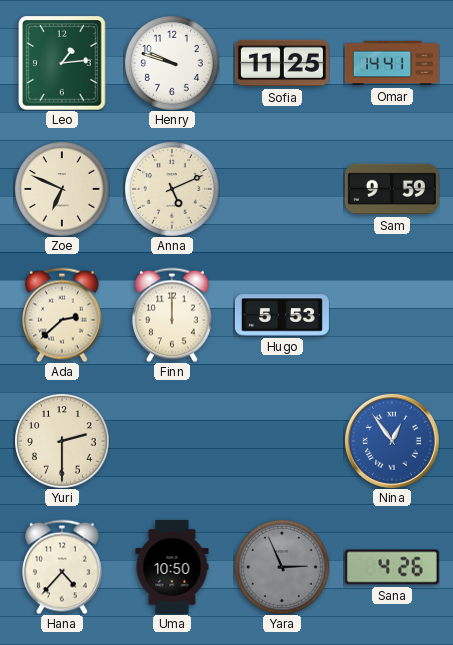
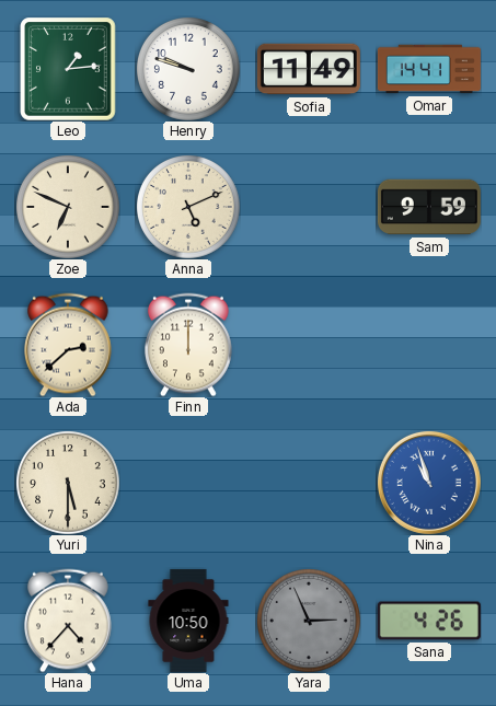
Sofia: 11:25 -> 11:49
Hugo: 5:53 -> none
Yuri: 2:30 -> 5:30
Nina: 12:54 -> 10:57
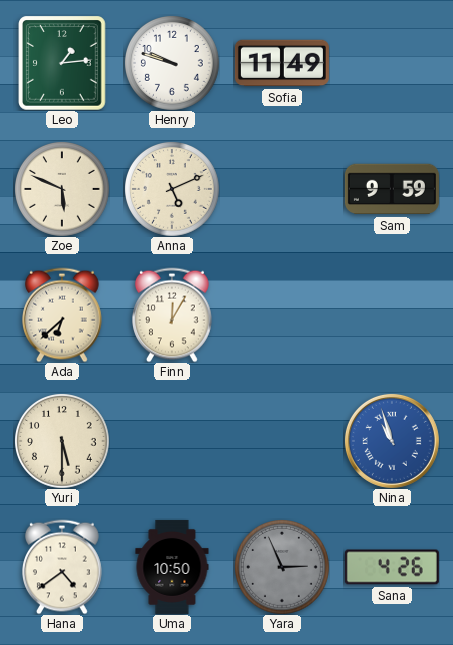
Omar: 14:41 -> none
Zoe: 6:49 -> 5:49
Ada: 2:38 -> 6:38
Finn: 12:00 -> 12:05
Hana: 4:37 -> 4:39
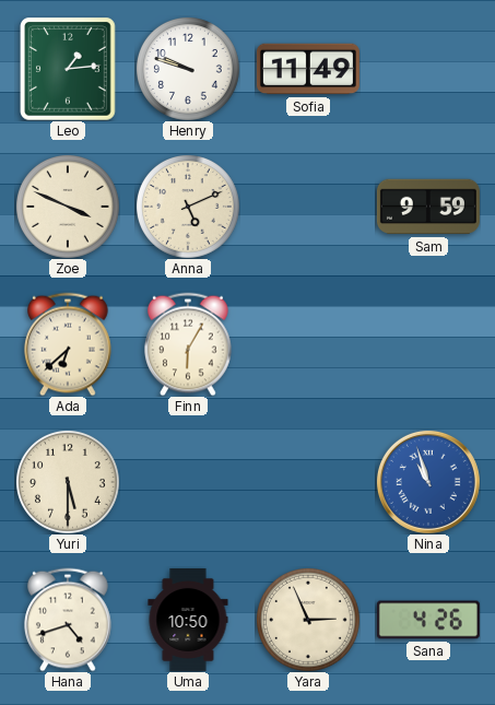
Zoe: 5:49 -> 3:49
Finn: 12:05 -> 6:05
Hana: 4:39 -> 4:42
Yara dial: grey -> cream
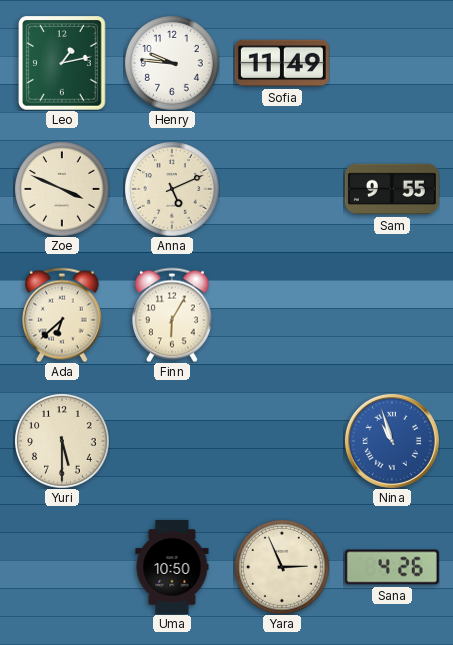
Leo: 1:14 -> 1:13
Henry: 9:48 -> 9:46
Sam: 9:59 -> 9:55
Hana: 4:42 -> none
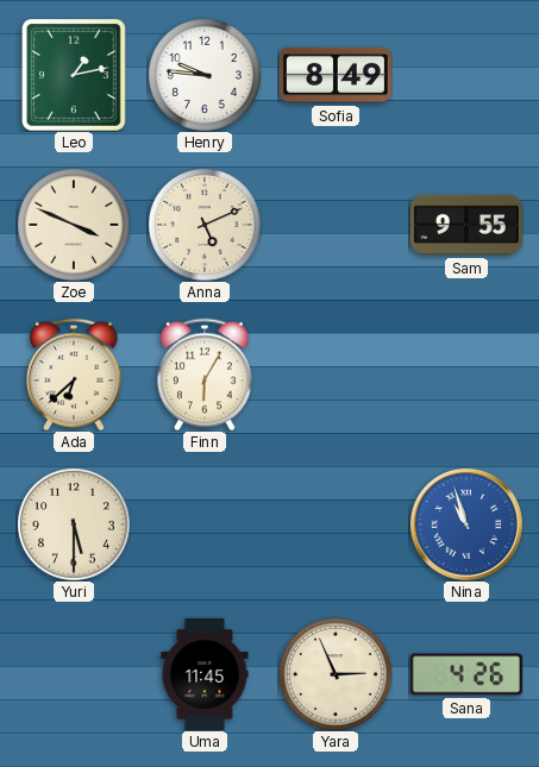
Sofia: 11:49 -> 8:49
Uma: 10:50 -> 11:45
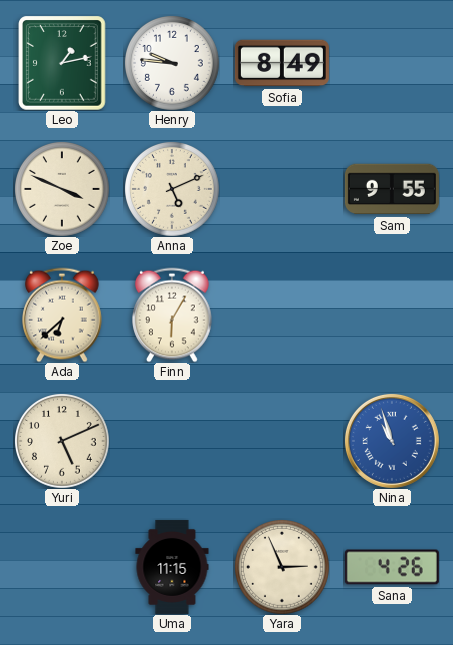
Yuri: 5:30 -> 5:11
Uma: 11:45 -> 11:15
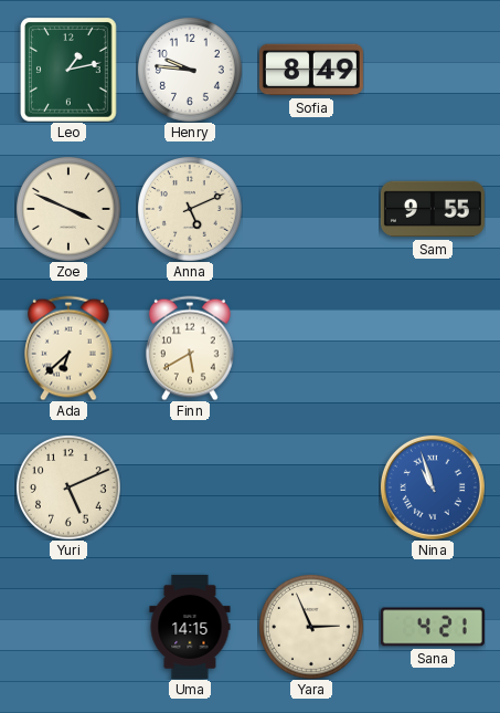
Finn: 6:05 -> 5:40
Uma: 11:15 -> 14:15
Sana: 4:26 -> 4:21
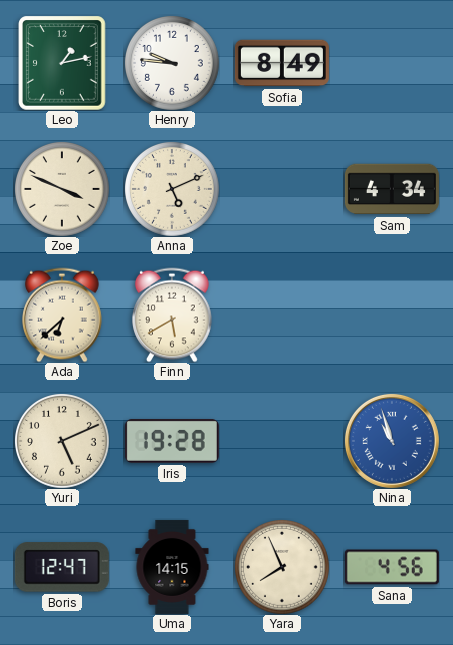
Sam: 9:55 -> 4:34
Iris: none -> 19:28
Boris: none -> 12:47
Yara: 2:56 -> 7:56
Sana: 4:21 -> 4:56
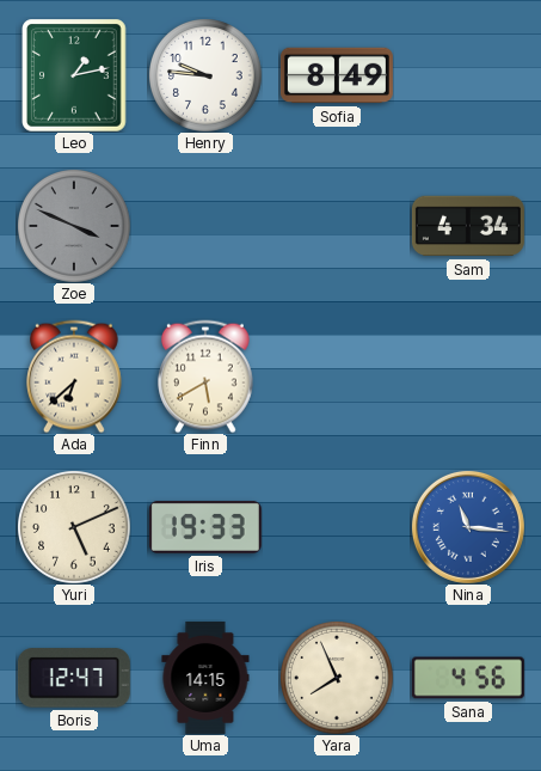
Zoe dial: cream -> grey
Anna: 5:11 -> none
Iris: 19:28 -> 19:33
Nina: 10:57 -> 11:16
